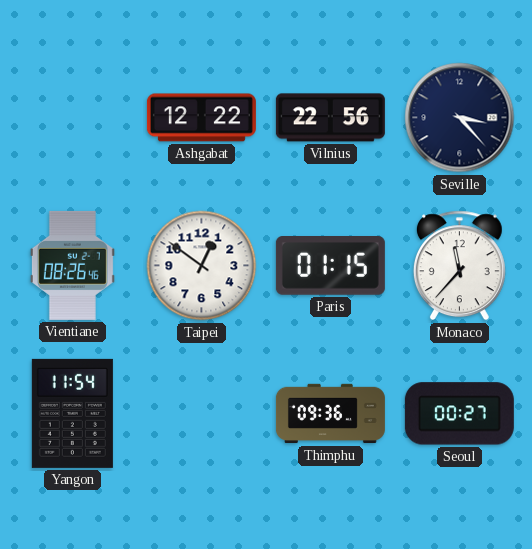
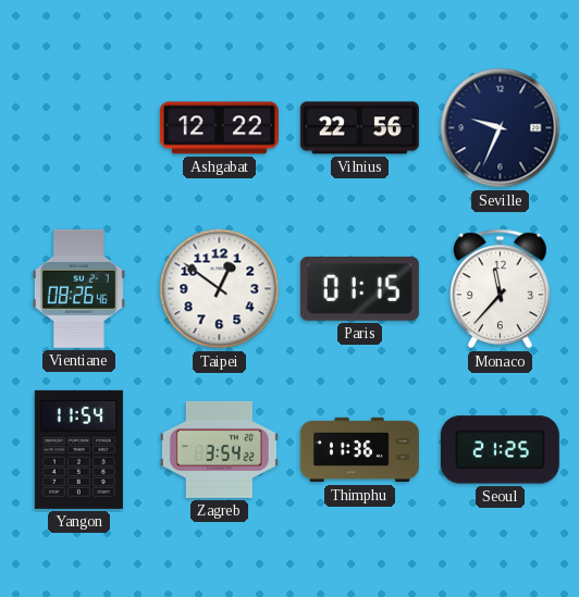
Seville: 3:23 -> 9:34
Zagreb: none -> 3:54
Thimphu: 09:36 -> 11:36
Seoul: 00:27 -> 21:25
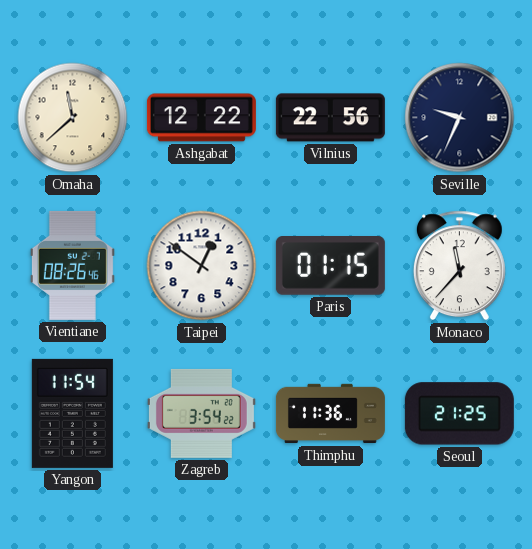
Omaha: none -> 11:38
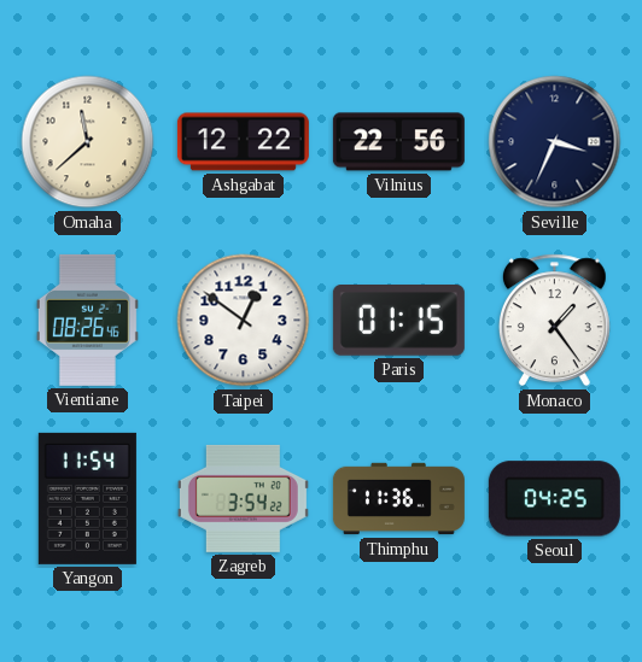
Seville: 9:34 -> 3:34
Monaco: 11:37 -> 1:24
Seoul: 21:25 -> 04:25
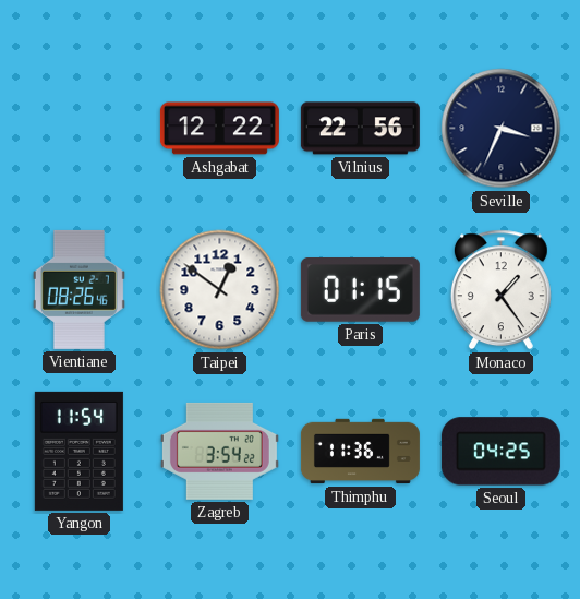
Omaha: 11:38 -> none
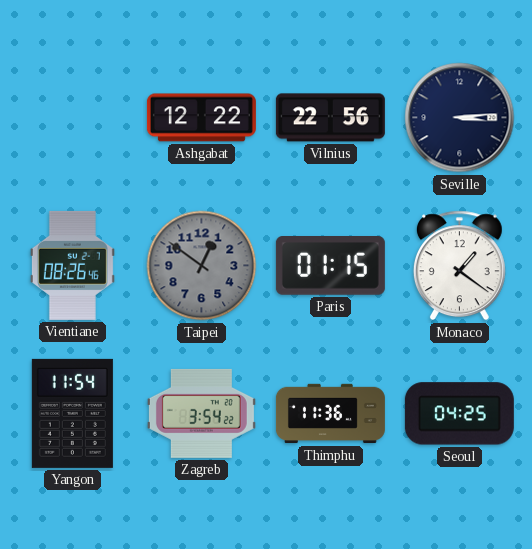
Seville: 3:34 -> 3:14
Taipei dial: white -> grey
Monaco: 1:24 -> 1:21
